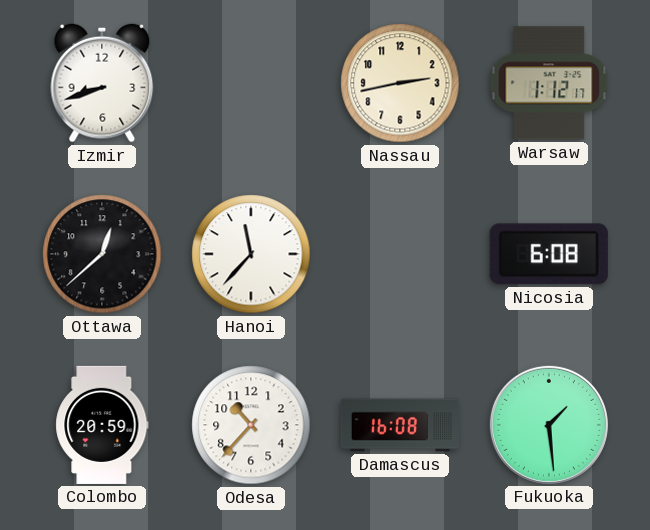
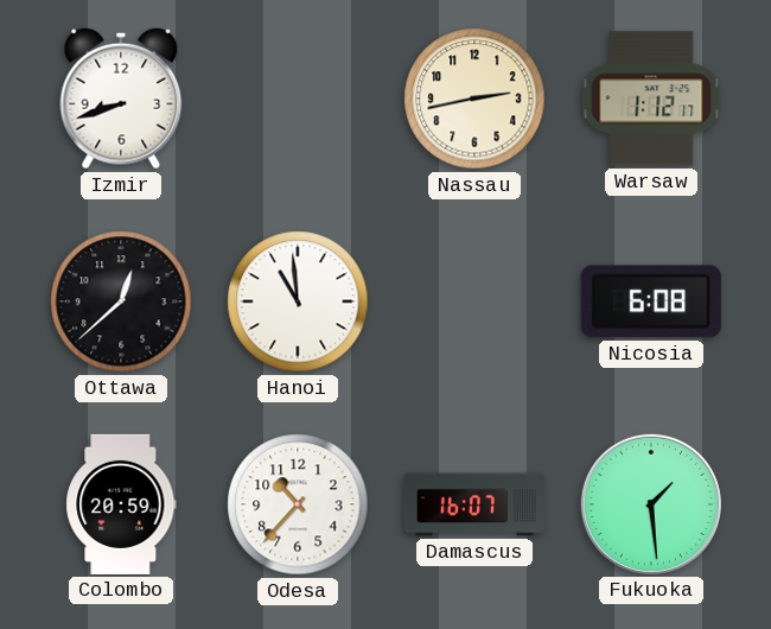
Hanoi: 11:37 -> 10:59
Damascus: 16:08 -> 16:07
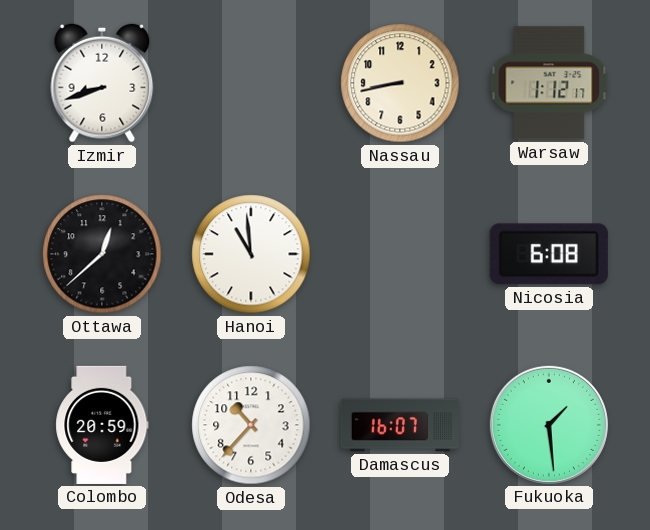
Nassau: 2:43 -> 8:43
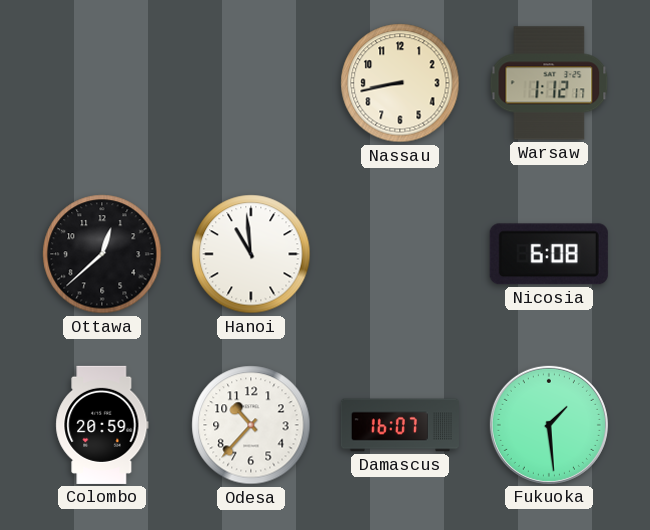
Izmir: 8:42 -> none
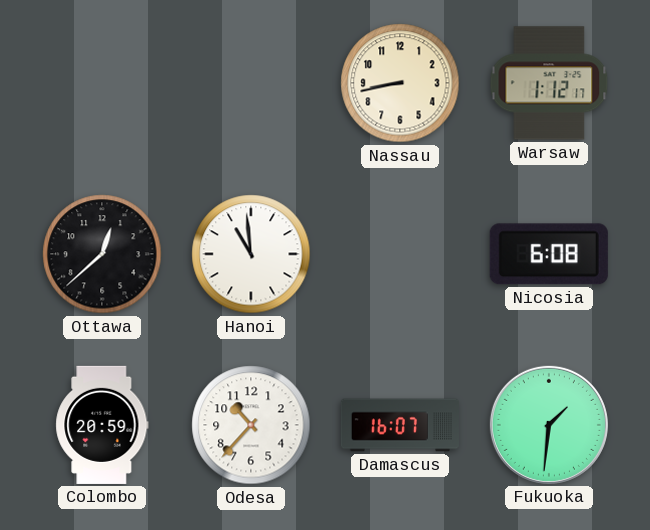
Fukuoka: 1:29 -> 1:31
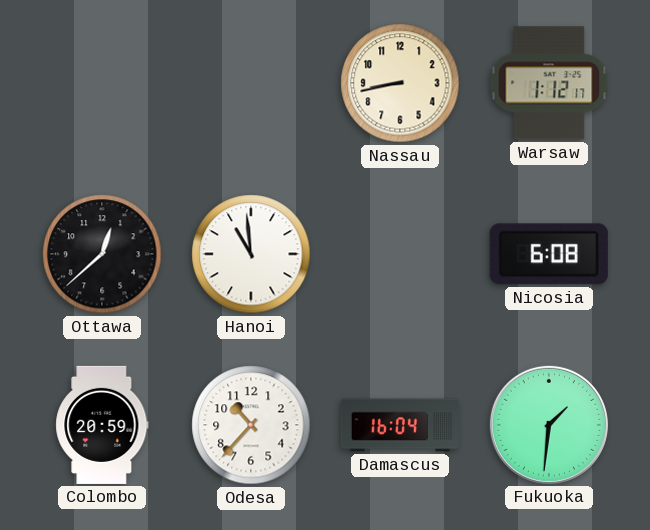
Damascus: 16:07 -> 16:04
